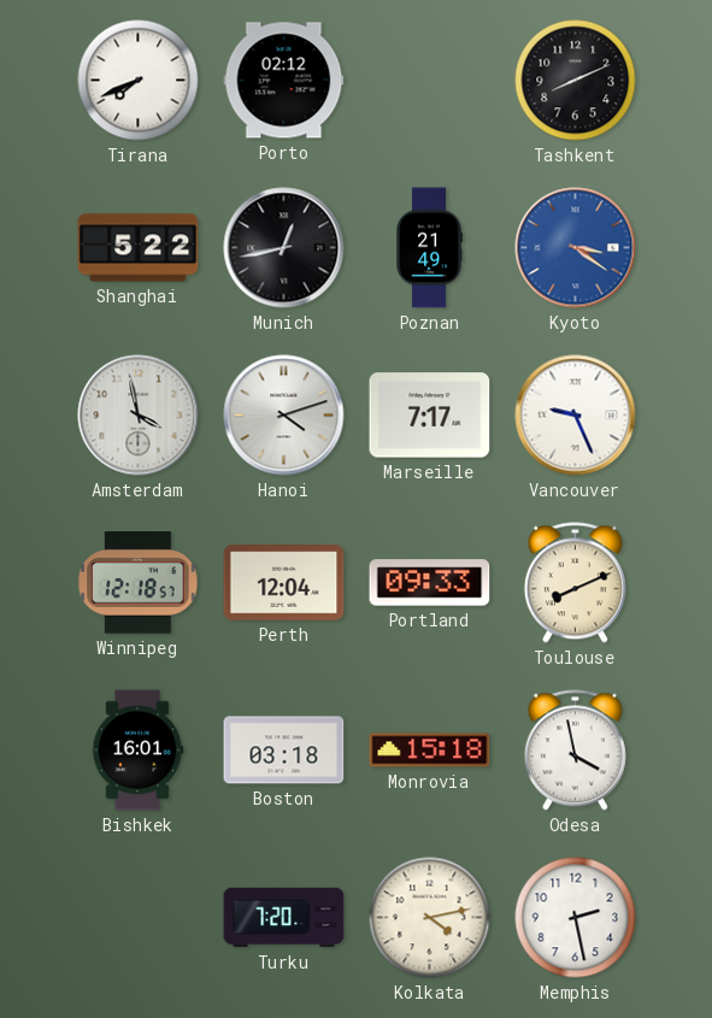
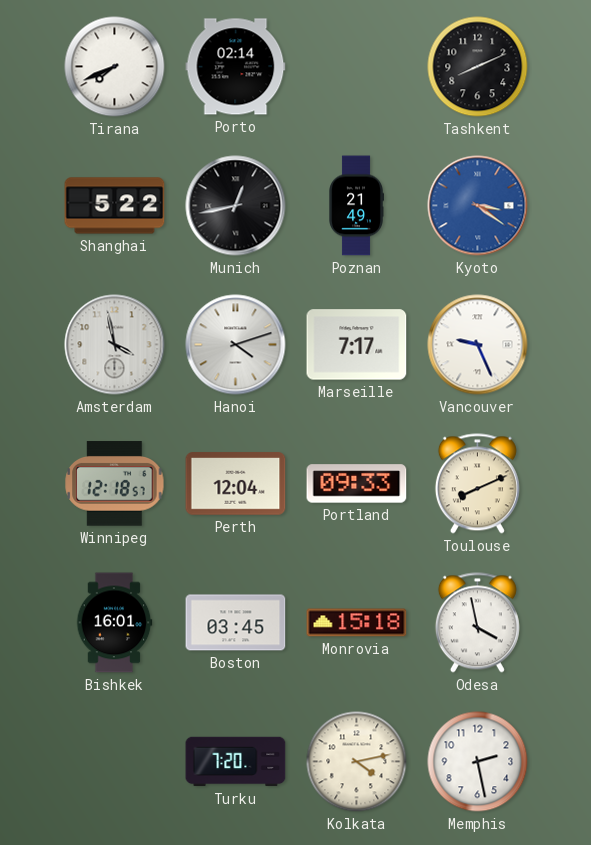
Porto: 02:12 -> 02:14
Boston: 03:18 -> 03:45
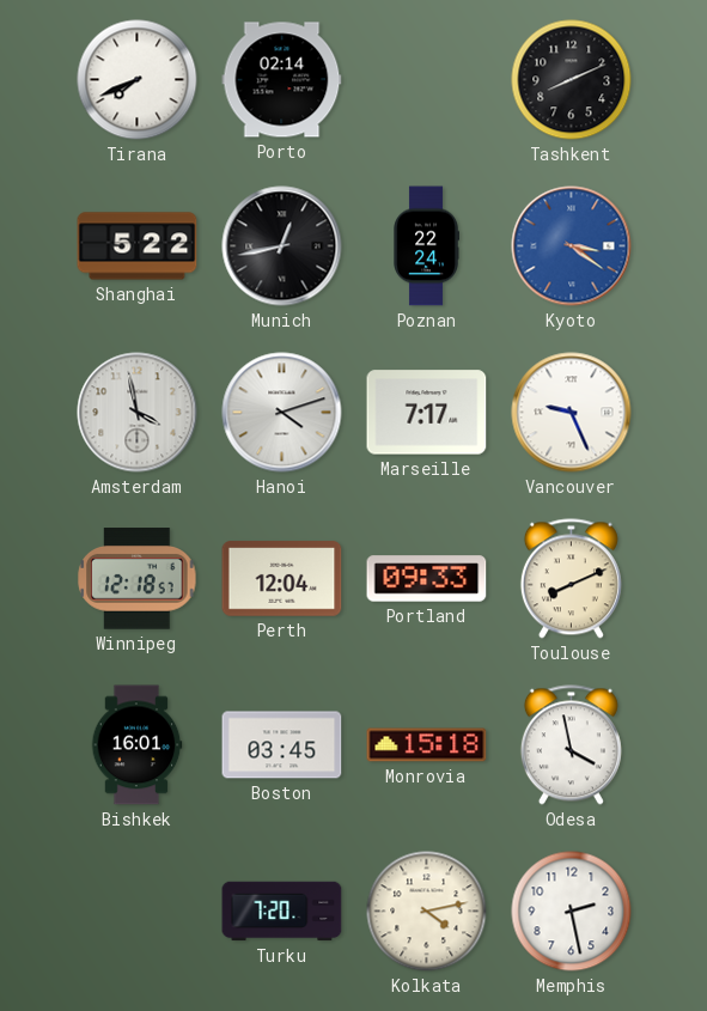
Poznan: 21:49 -> 22:24
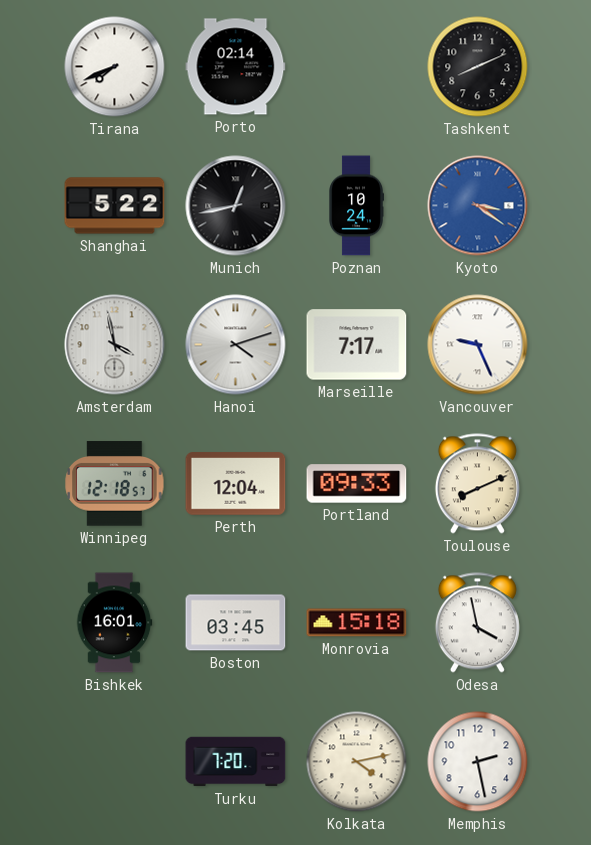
Poznan: 22:24 -> 10:24
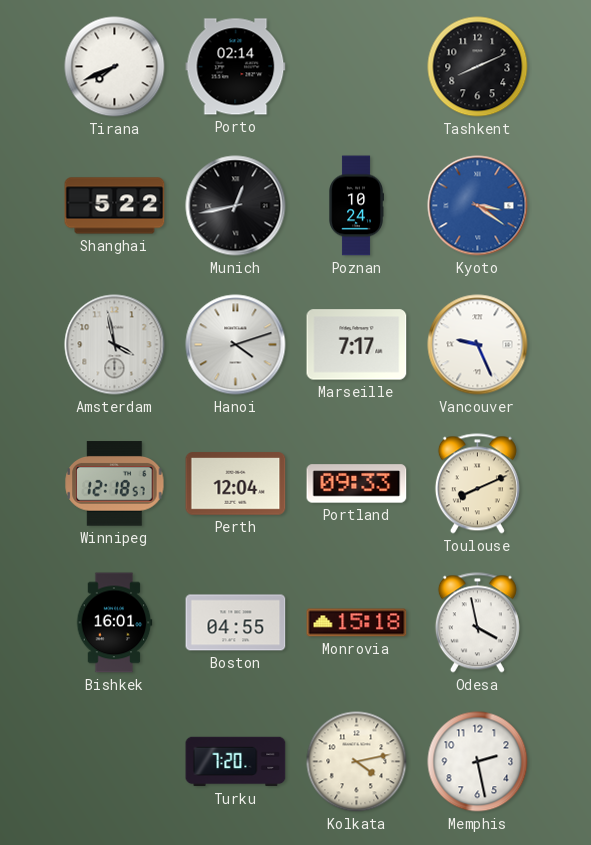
Boston: 03:45 -> 04:55
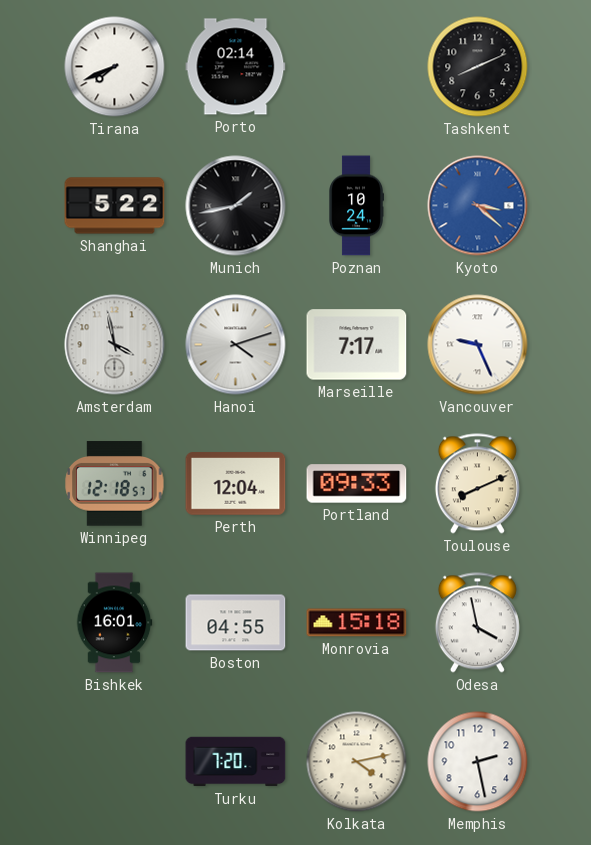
Munich: 12:43 -> 1:43
Kyoto: 3:21 -> 3:22
